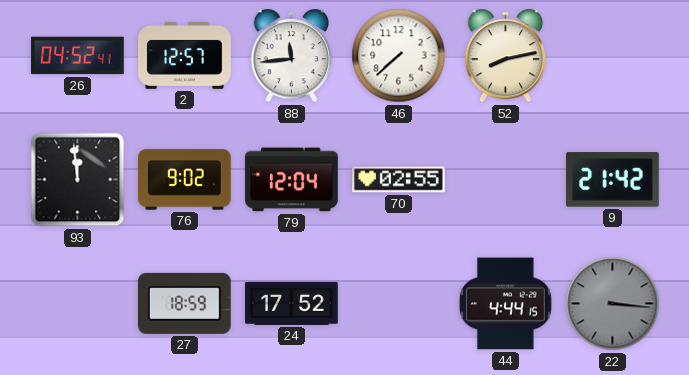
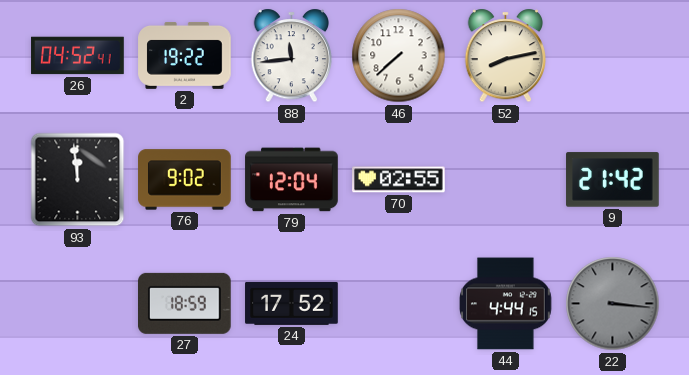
2: 12:57 -> 19:22
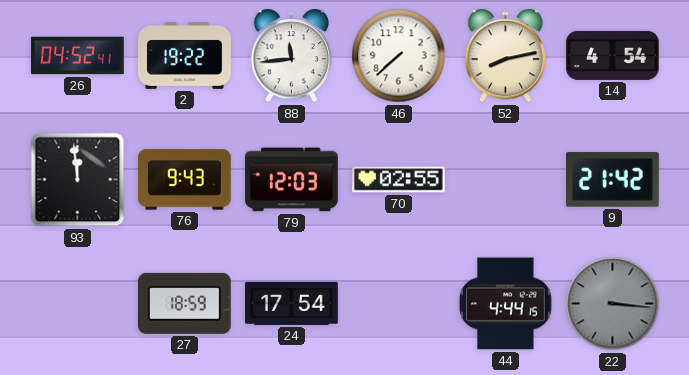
14: none -> 4:54
76: 9:02 -> 9:43
79: 12:04 -> 12:03
24: 17:52 -> 17:54
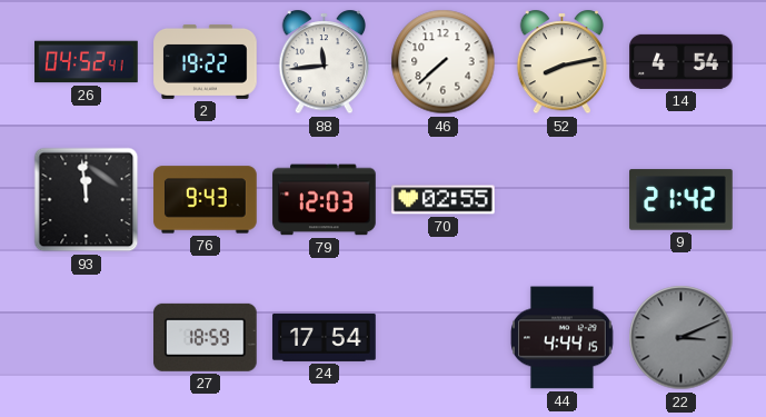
22: 3:16 -> 3:11
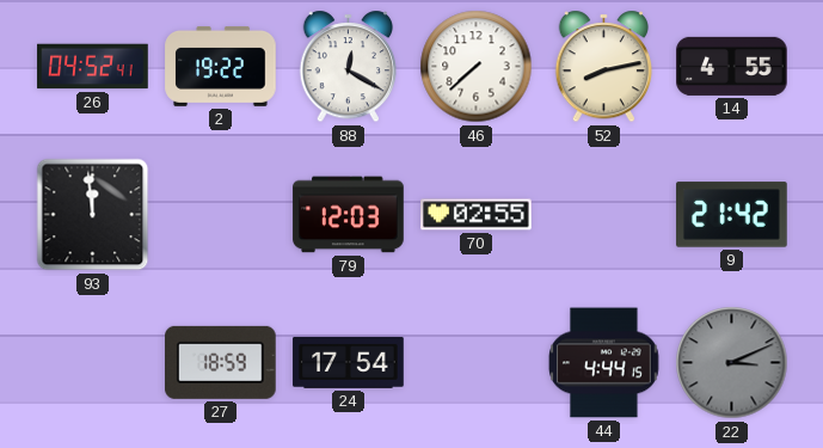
88: 11:44 -> 12:20
14: 4:54 -> 4:55
76: 9:43 -> none
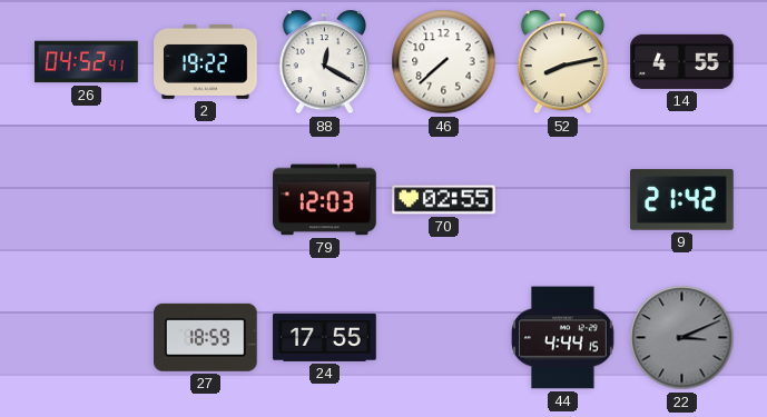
93: 11:59 -> none
24: 17:54 -> 17:55
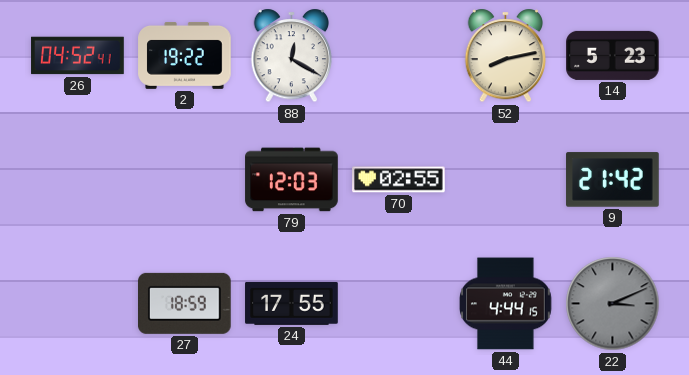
46: 7:38 -> none
14: 4:55 -> 5:23
